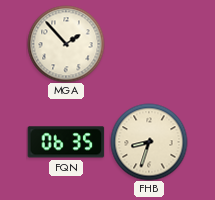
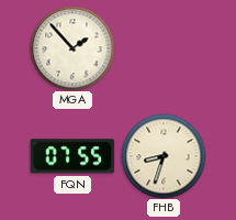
FQN: 06:35 -> 07:55
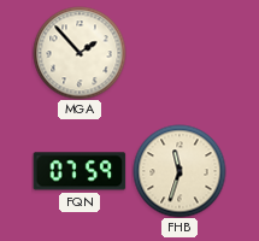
FQN: 07:55 -> 07:59
FHB: 8:33 -> 11:33
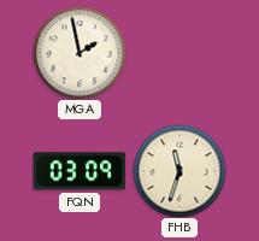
MGA: 1:53 -> 1:58
FQN: 07:59 -> 03:09
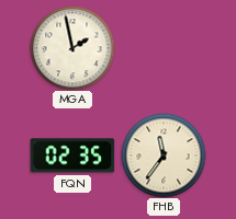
FQN: 03:09 -> 02:35
FHB: 11:33 -> 11:36
